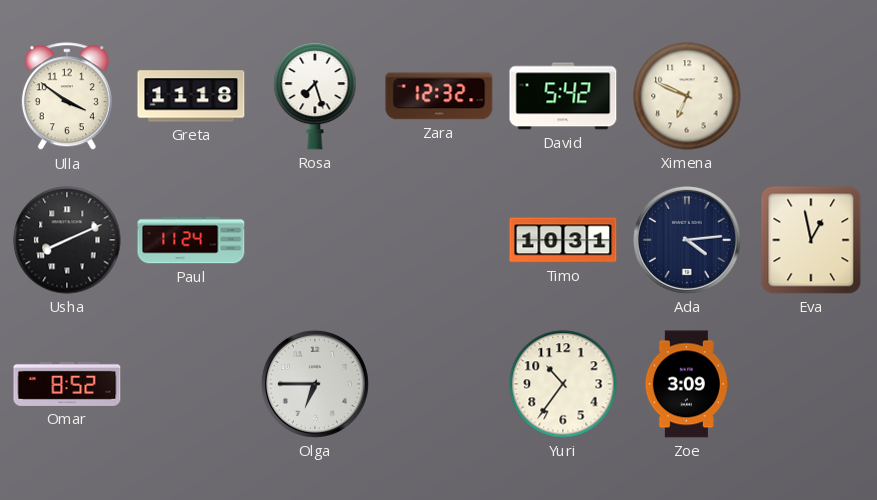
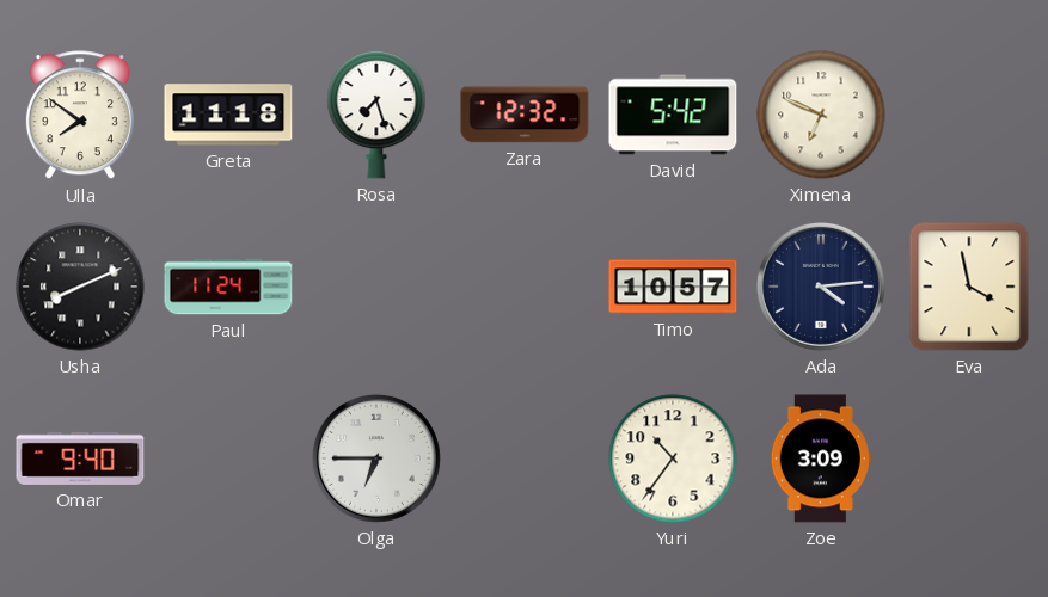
Ulla: 3:51 -> 7:51
Timo: 10:31 -> 10:57
Eva: 12:58 -> 3:58
Omar: 8:52 -> 9:40
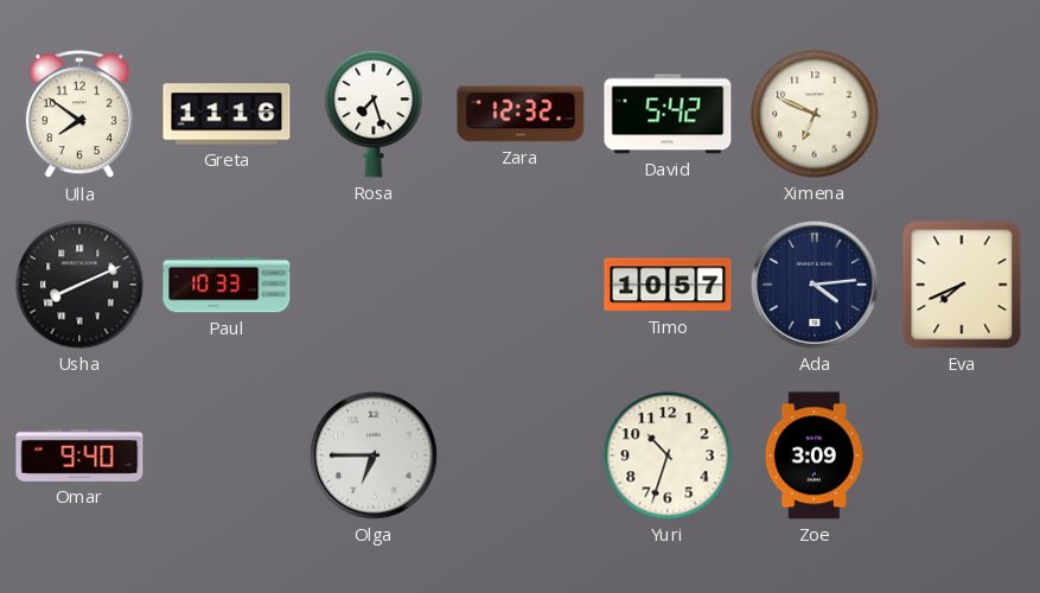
Greta: 11:18 -> 11:16
Paul: 11:24 -> 10:33
Eva: 3:58 -> 7:41
Yuri: 10:36 -> 10:33
